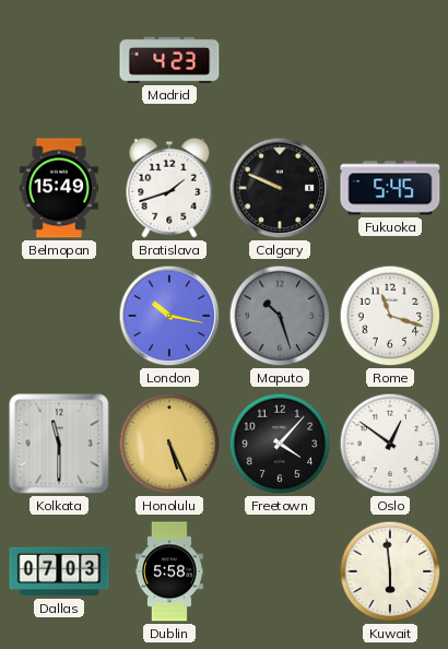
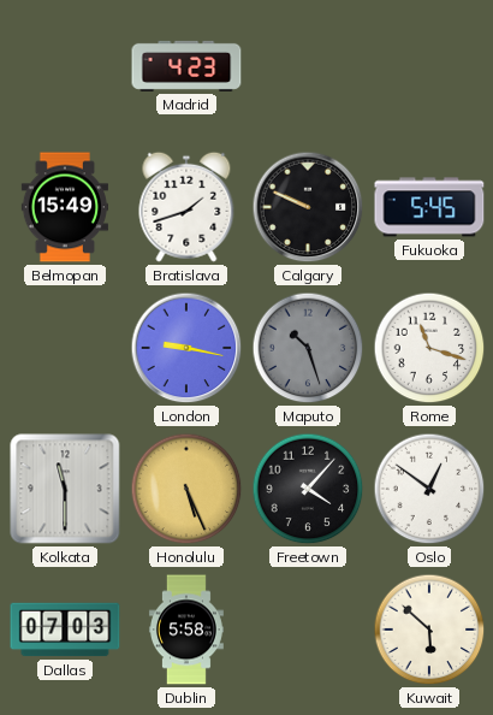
London: 10:17 -> 9:17
Kuwait: 5:59 -> 5:52
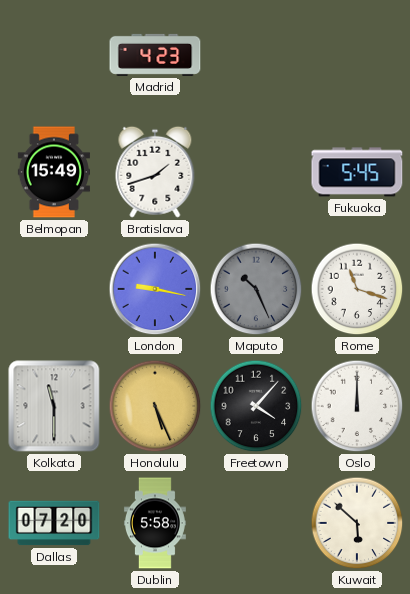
Calgary: 9:49 -> none
Maputo: 10:27 -> 10:26
Oslo: 12:51 -> 12:00
Dallas: 07:03 -> 07:20
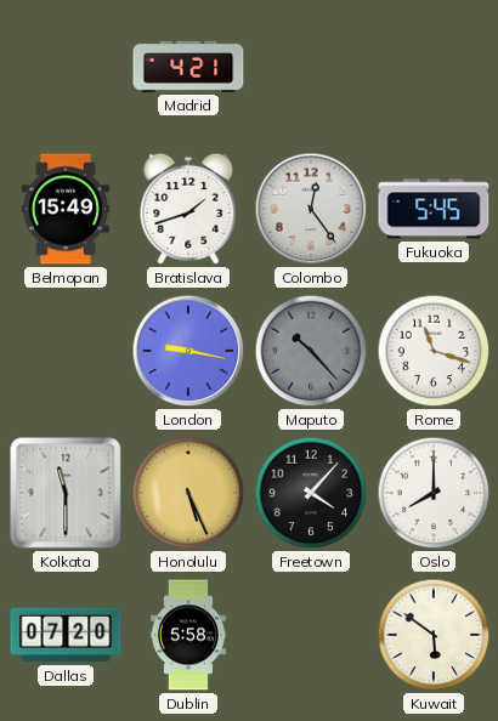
Madrid: 4:23 -> 4:21
Colombo: none -> 12:24
Maputo: 10:26 -> 10:23
Oslo: 12:00 -> 8:00
Kuwait: 5:52 -> 5:51
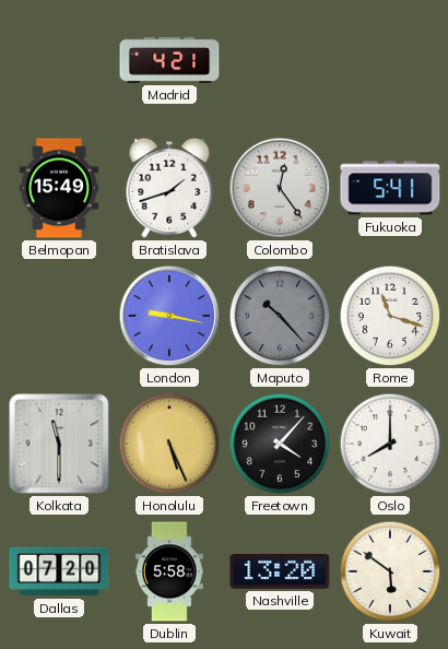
Fukuoka: 5:45 -> 5:41
Nashville: none -> 13:20
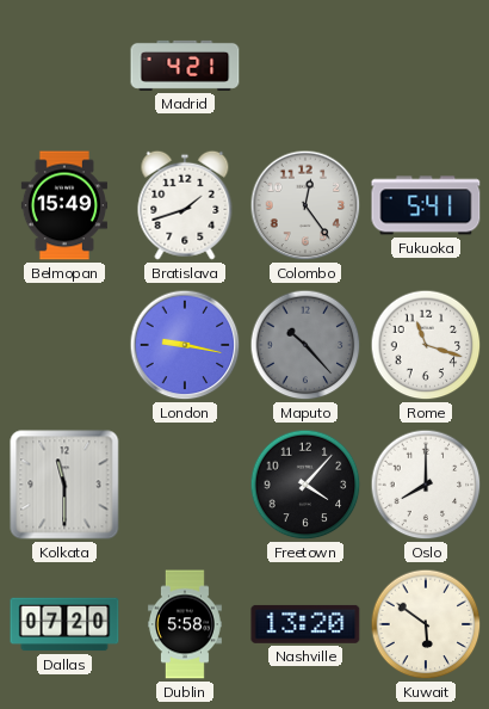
Honolulu: 5:26 -> none
